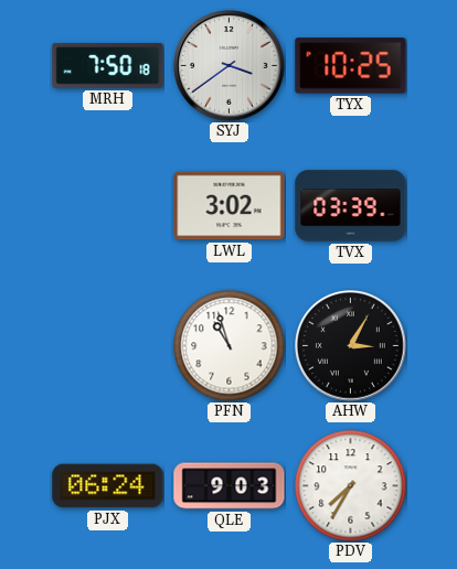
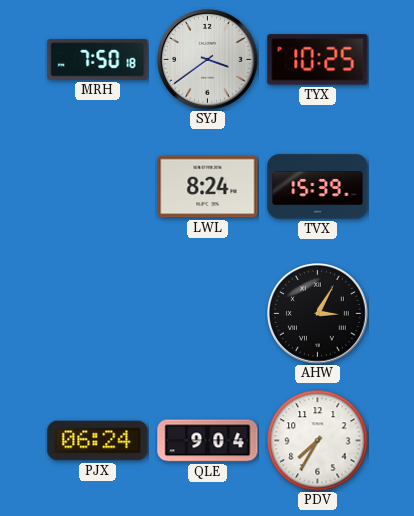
LWL: 3:02 -> 8:24
TVX: 03:39 -> 15:39
PFN: 10:57 -> none
QLE: 9:03 -> 9:04
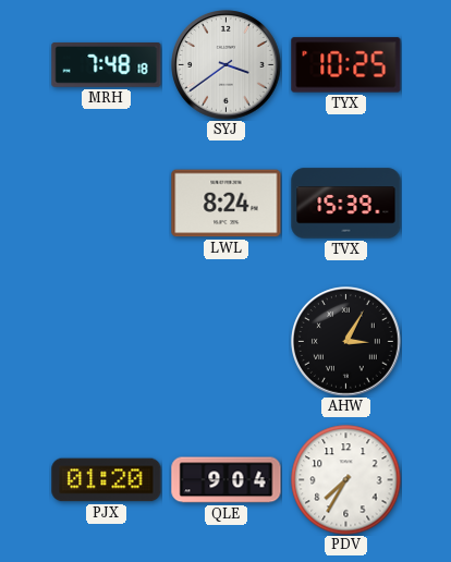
MRH: 7:50 -> 7:48
PJX: 06:24 -> 01:20
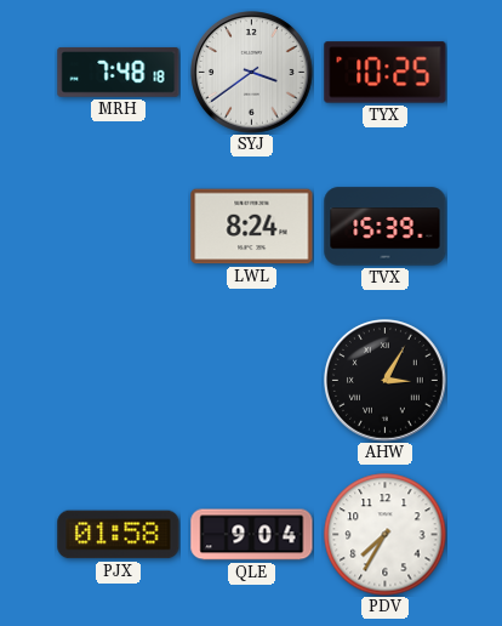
PJX: 01:20 -> 01:58
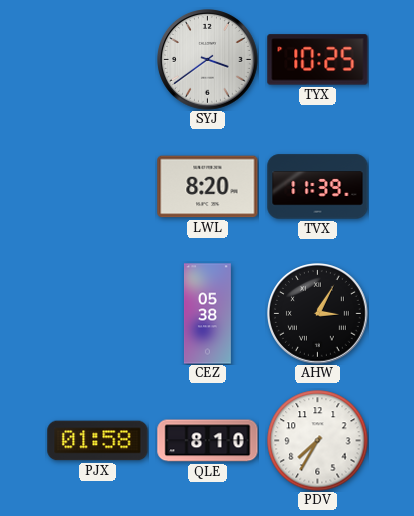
MRH: 7:48 -> none
LWL: 8:24 -> 8:20
TVX: 15:39 -> 11:39
CEZ: none -> 05:38
QLE: 9:04 -> 8:10
